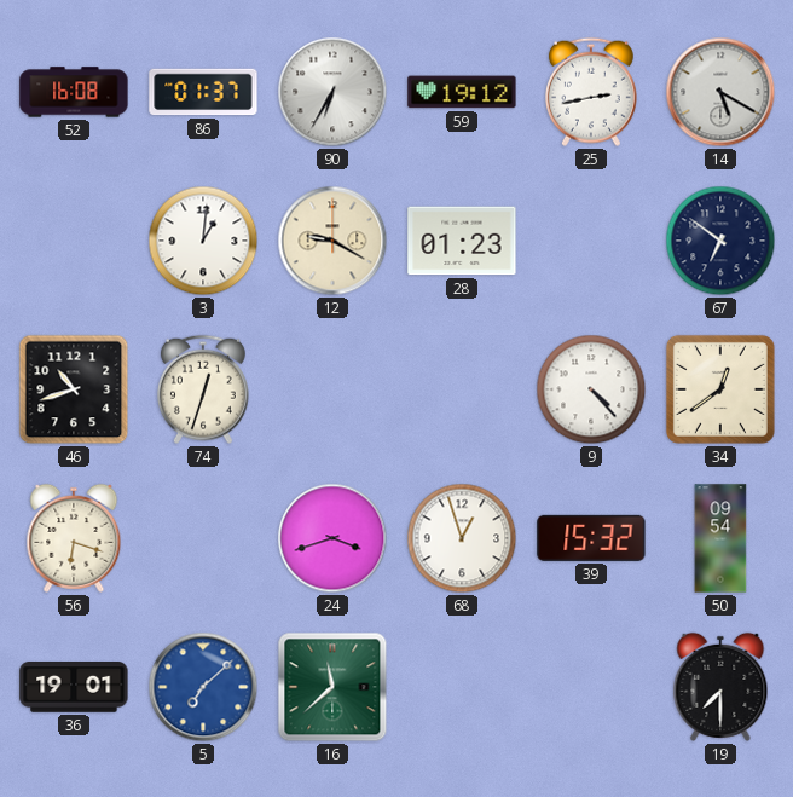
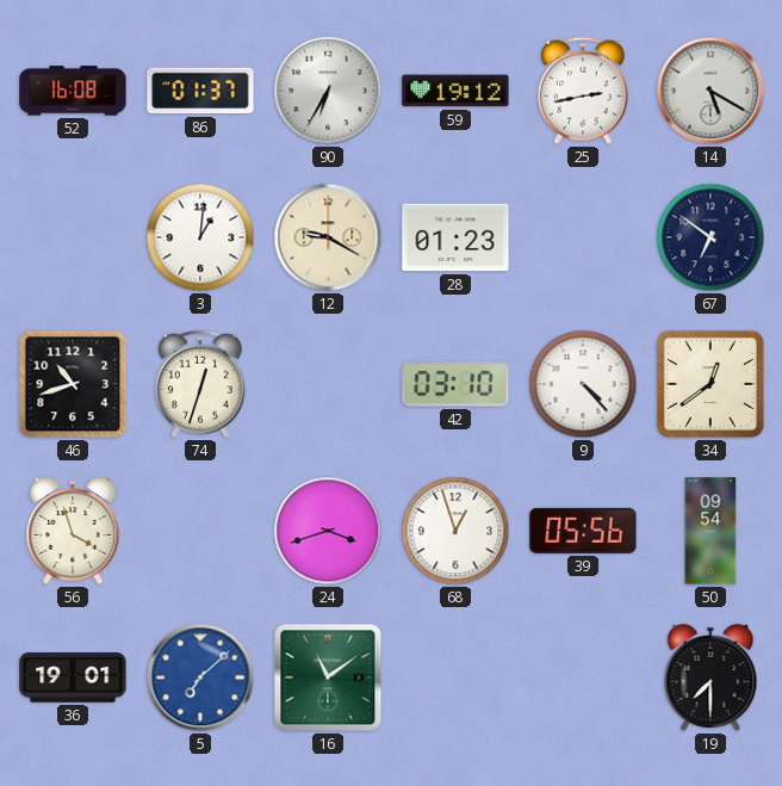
42: none -> 03:10
56: 6:18 -> 3:57
39: 15:32 -> 05:56
16: 11:38 -> 11:09
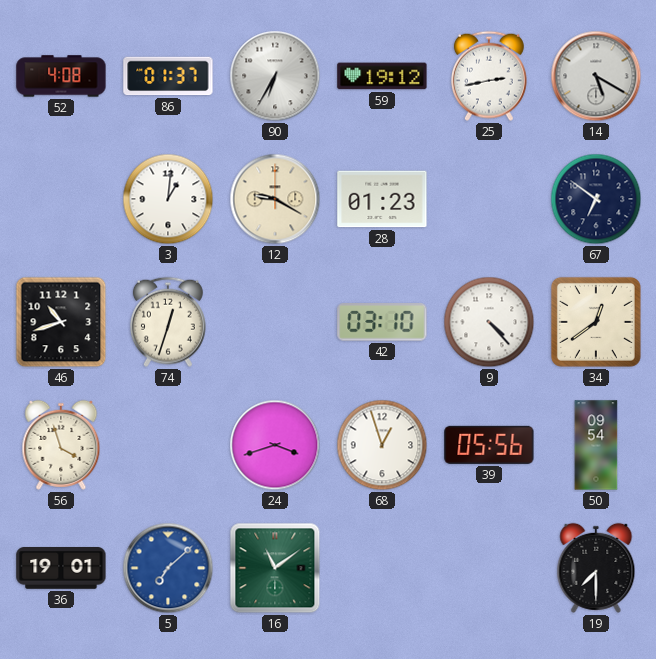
52: 16:08 -> 4:08
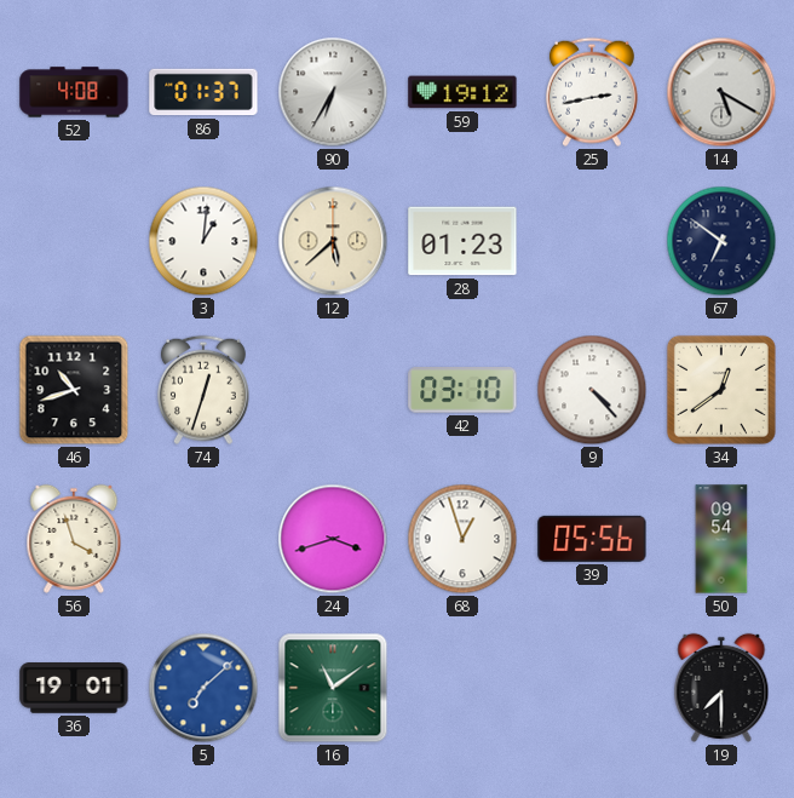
12: 9:20 -> 5:38
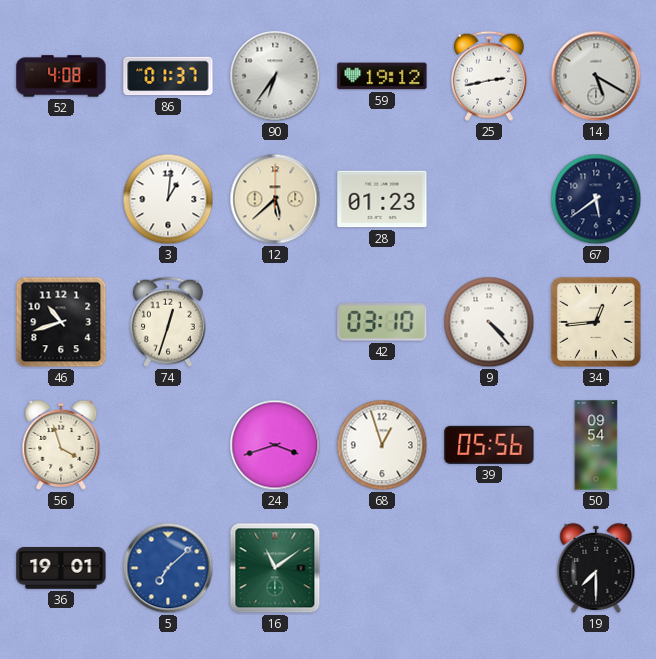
90: 6:35 -> 6:36
67: 6:51 -> 5:39
34: 12:39 -> 12:44
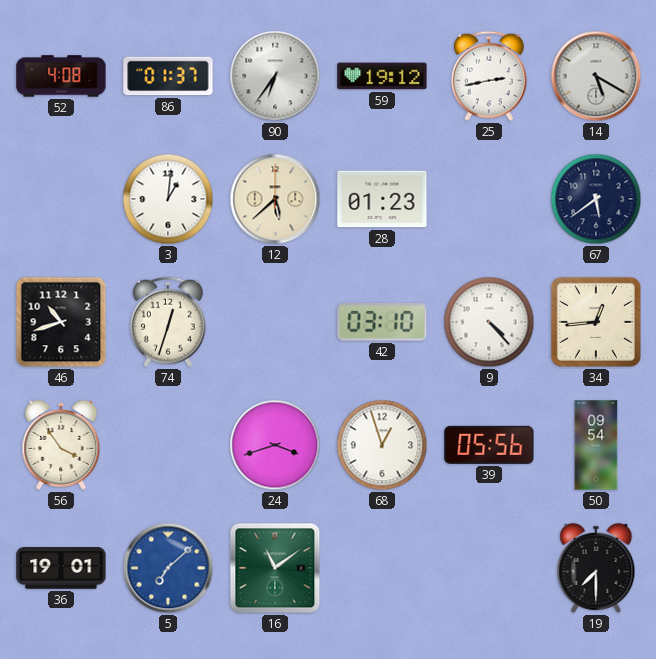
56: 3:57 -> 3:54
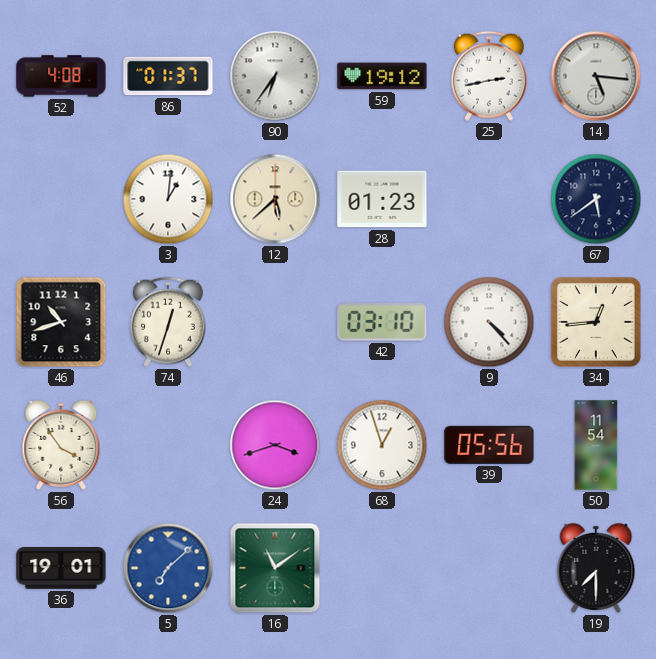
14: 5:20 -> 5:16
50: 09:54 -> 11:54
